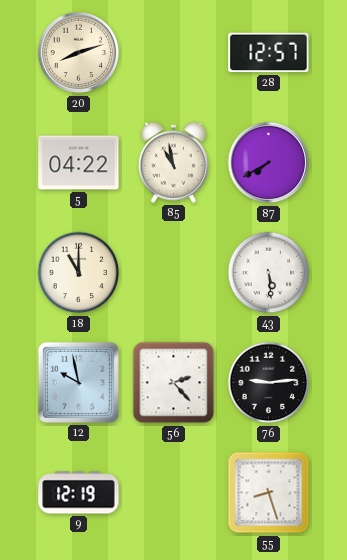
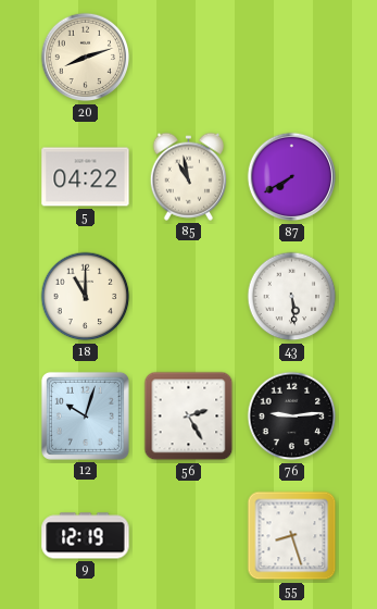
28: 12:57 -> none
12: 9:58 -> 10:03
56: 2:23 -> 2:25
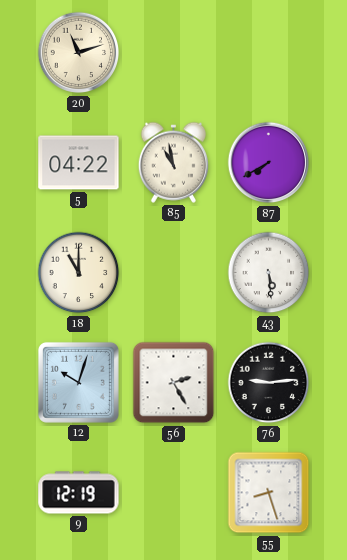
20: 8:12 -> 11:12
